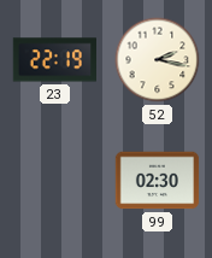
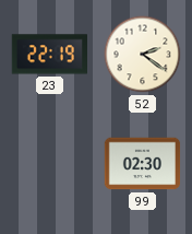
52: 2:17 -> 2:21
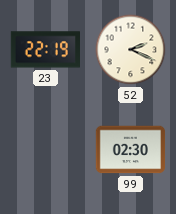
52: 2:21 -> 2:19
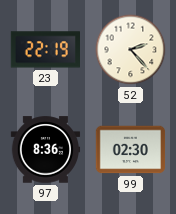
52: 2:19 -> 2:23
97: none -> 8:36
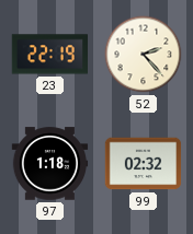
97: 8:36 -> 1:18
99: 02:30 -> 02:32
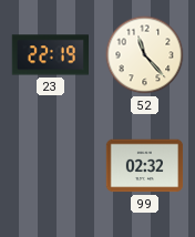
52: 2:23 -> 11:23
97: 1:18 -> none
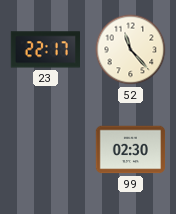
23: 22:19 -> 22:17
99: 02:32 -> 02:30
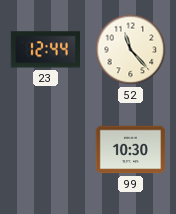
23: 22:17 -> 12:44
99: 02:30 -> 10:30
